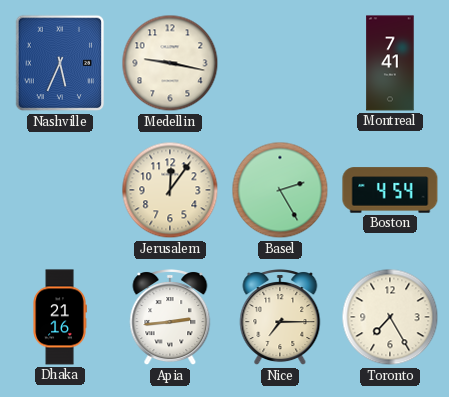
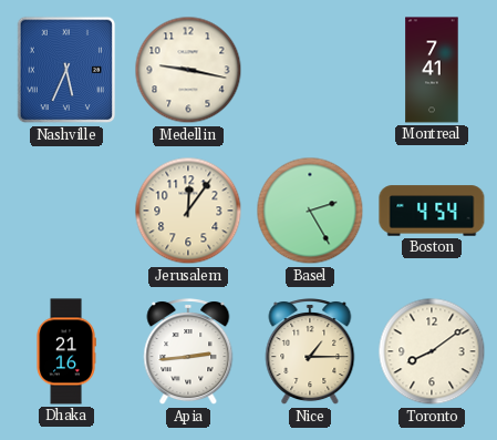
Nice: 7:15 -> 1:15
Toronto: 7:25 -> 8:09
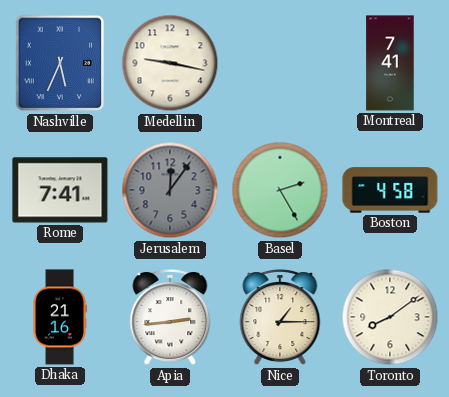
Rome: none -> 7:41
Jerusalem dial: cream -> grey
Boston: 4:54 -> 4:58
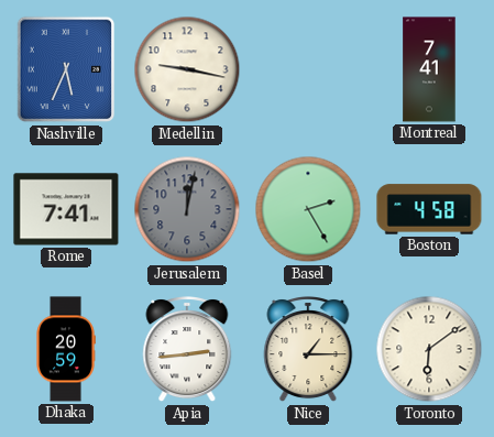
Jerusalem: 12:06 -> 12:02
Dhaka: 21:16 -> 20:59
Toronto: 8:09 -> 6:09
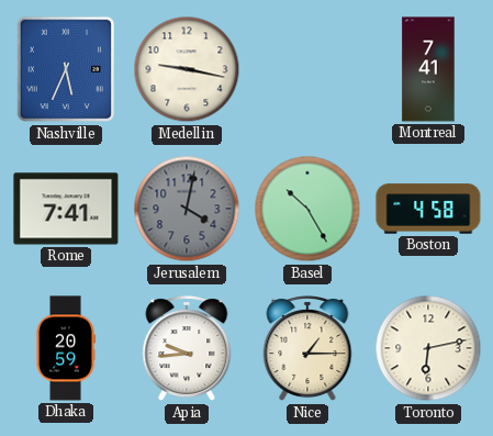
Jerusalem: 12:02 -> 4:02
Basel: 2:25 -> 10:25
Apia: 2:44 -> 9:44
Toronto: 6:09 -> 6:13
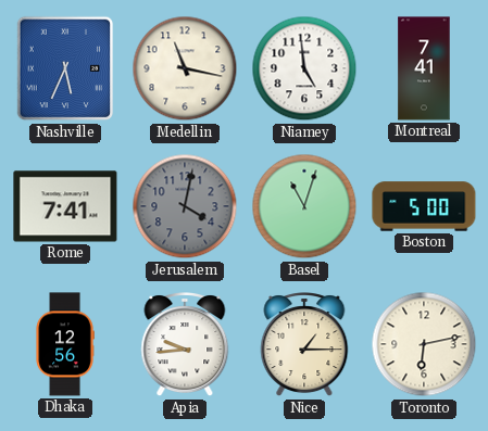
Medellin: 9:17 -> 11:17
Niamey: none -> 4:59
Basel: 10:25 -> 11:03
Boston: 4:58 -> 5:00
Dhaka: 20:59 -> 12:56
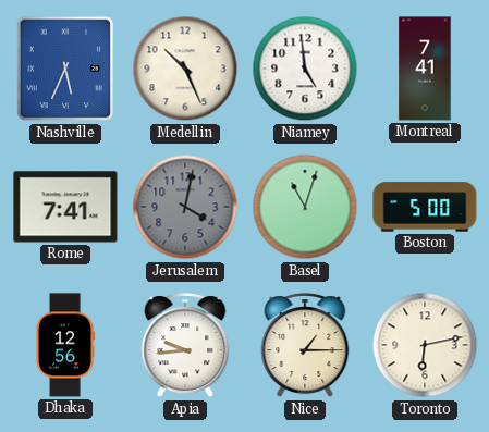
Medellin: 11:17 -> 10:26
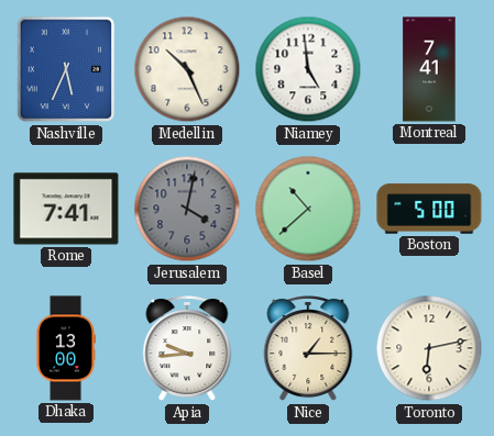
Basel: 11:03 -> 10:38
Dhaka: 12:56 -> 13:00
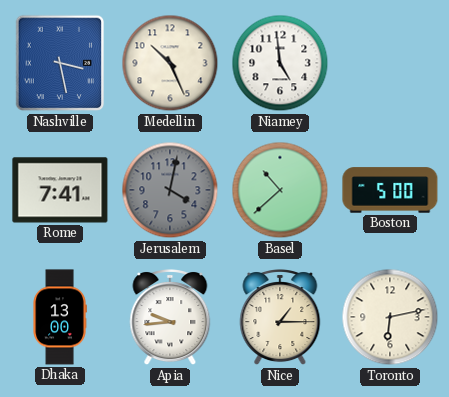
Nashville: 5:34 -> 3:28
Montreal: 7:41 -> none
